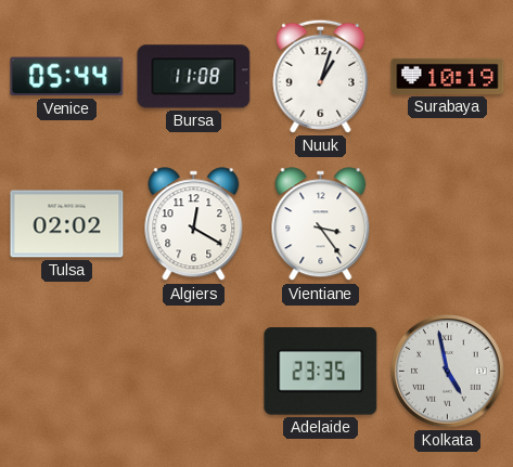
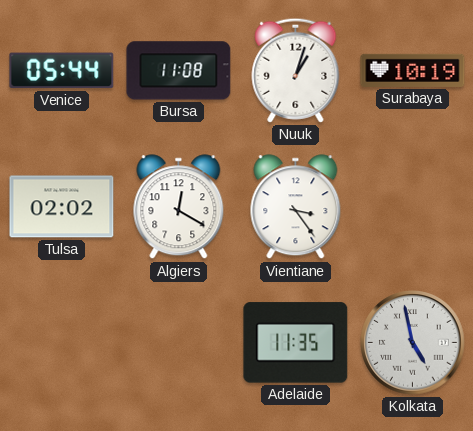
Adelaide: 23:35 -> 11:35
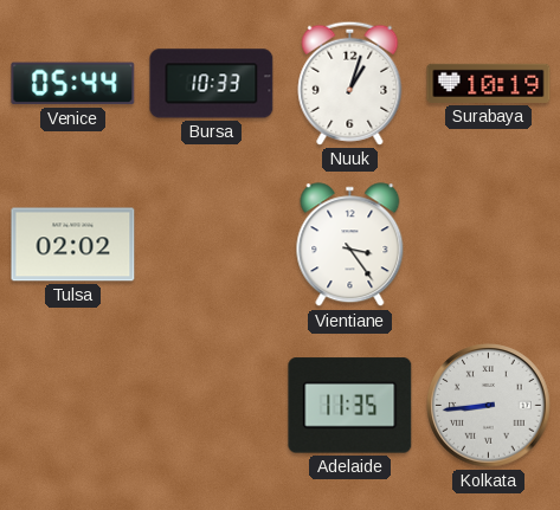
Bursa: 11:08 -> 10:33
Algiers: 12:20 -> none
Kolkata: 4:58 -> 8:44
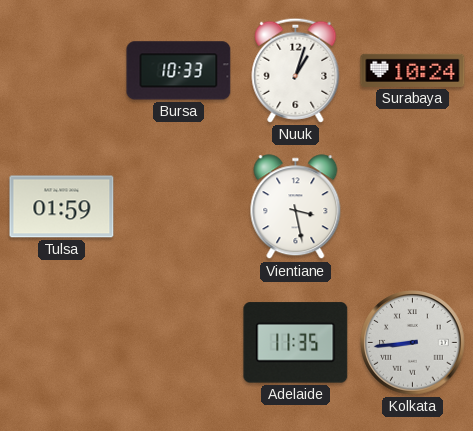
Venice: 05:44 -> none
Surabaya: 10:19 -> 10:24
Tulsa: 02:02 -> 01:59
Vientiane: 3:24 -> 3:28
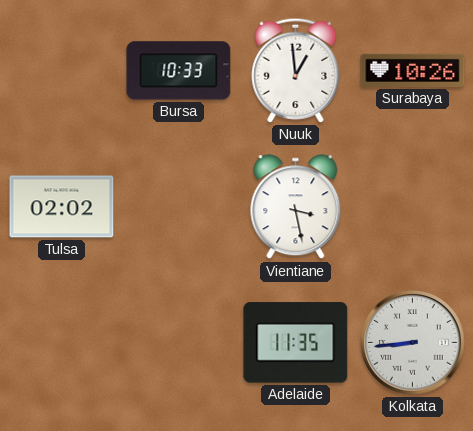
Nuuk: 1:03 -> 12:59
Surabaya: 10:24 -> 10:26
Tulsa: 01:59 -> 02:02
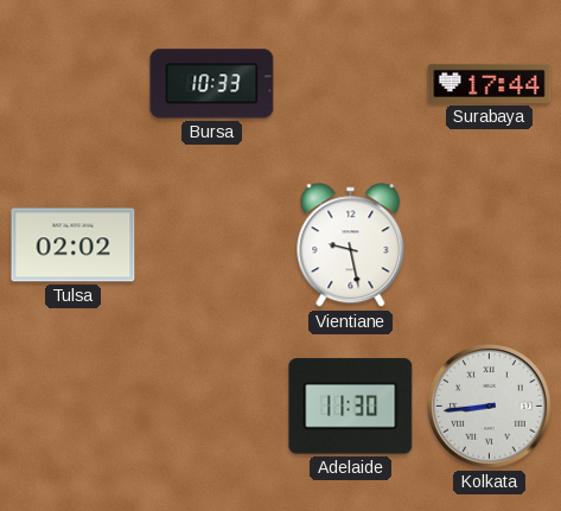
Nuuk: 12:59 -> none
Surabaya: 10:26 -> 17:44
Vientiane: 3:28 -> 9:28
Adelaide: 11:35 -> 11:30
